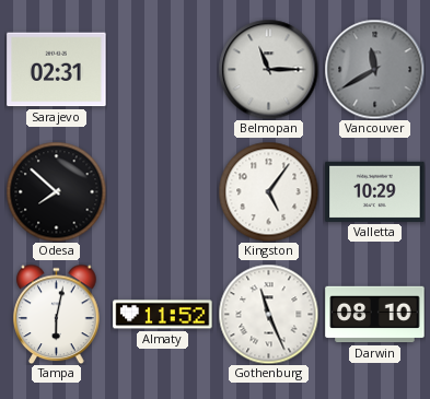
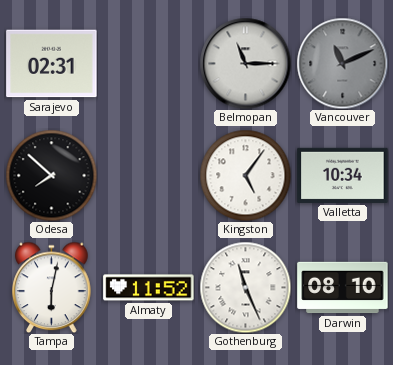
Vancouver: 11:40 -> 11:11
Valletta: 10:29 -> 10:34
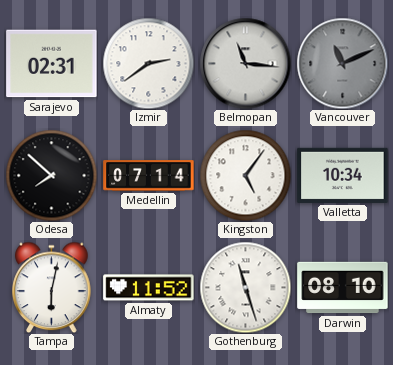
Izmir: none -> 2:39
Belmopan: 11:15 -> 11:16
Medellin: none -> 07:14
Gothenburg: 11:26 -> 11:27
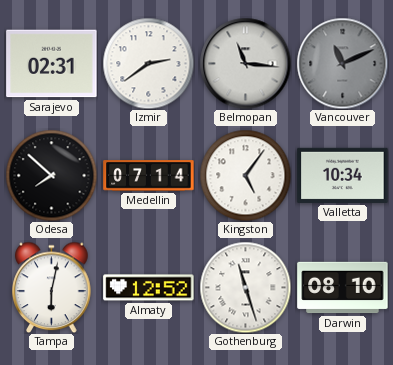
Almaty: 11:52 -> 12:52
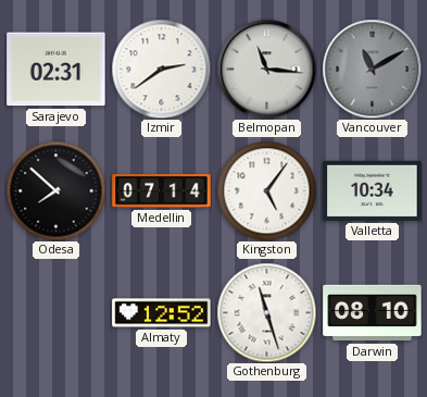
Vancouver: 11:11 -> 11:10
Tampa: 6:02 -> none
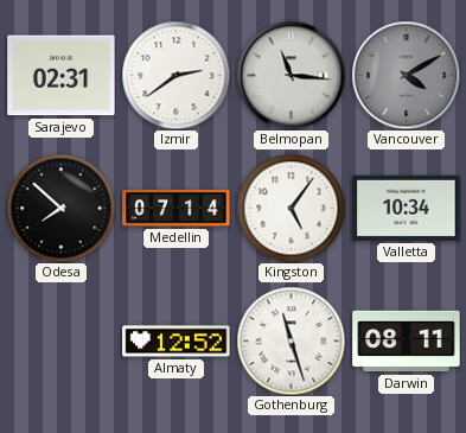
Vancouver: 11:10 -> 4:10
Darwin: 08:10 -> 08:11
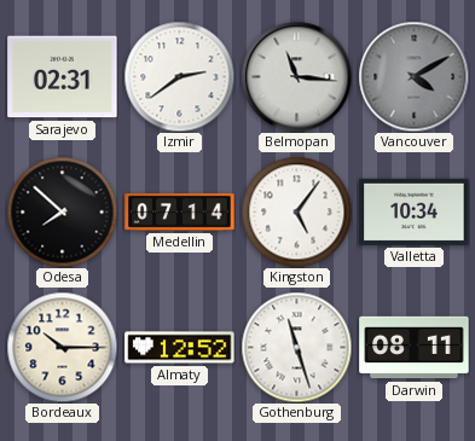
Bordeaux: none -> 10:15
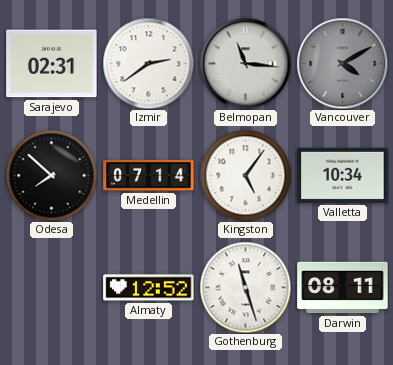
Bordeaux: 10:15 -> none
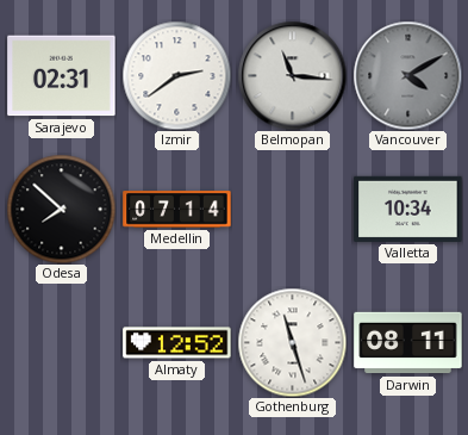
Kingston: 5:06 -> none
